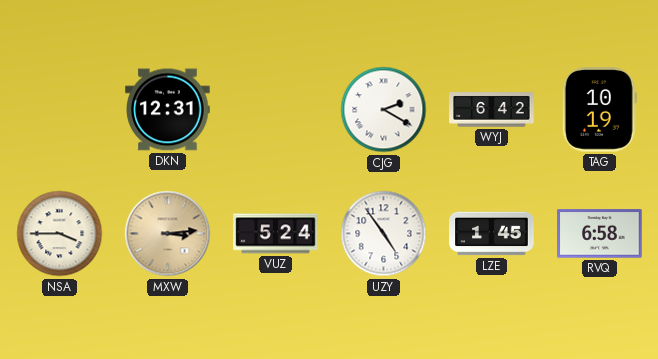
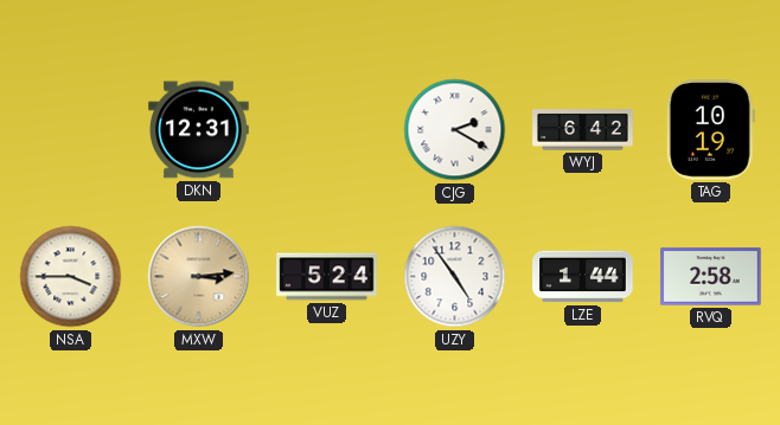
LZE: 1:45 -> 1:44
RVQ: 6:58 -> 2:58
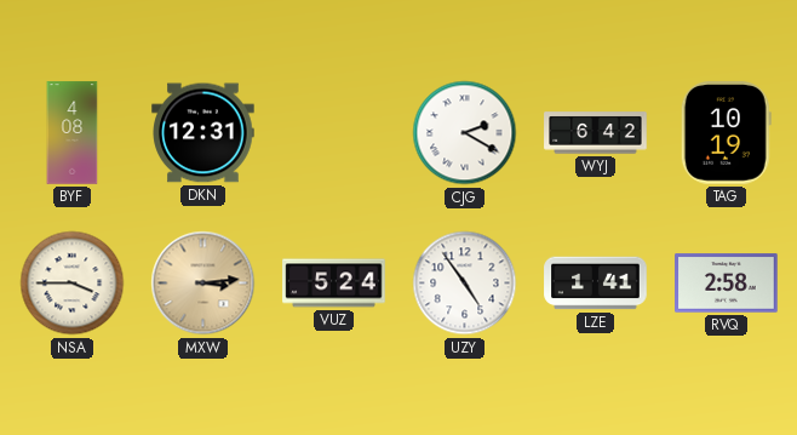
BYF: none -> 4:08
LZE: 1:44 -> 1:41
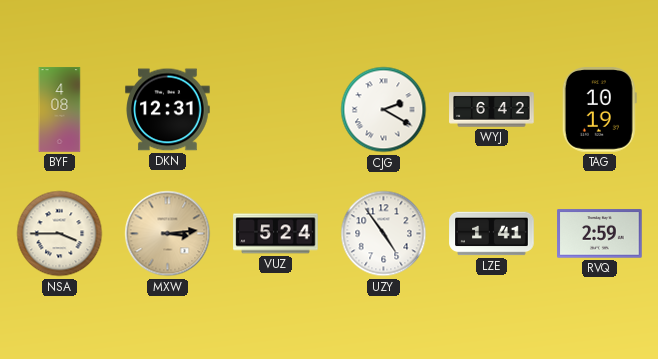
RVQ: 2:58 -> 2:59
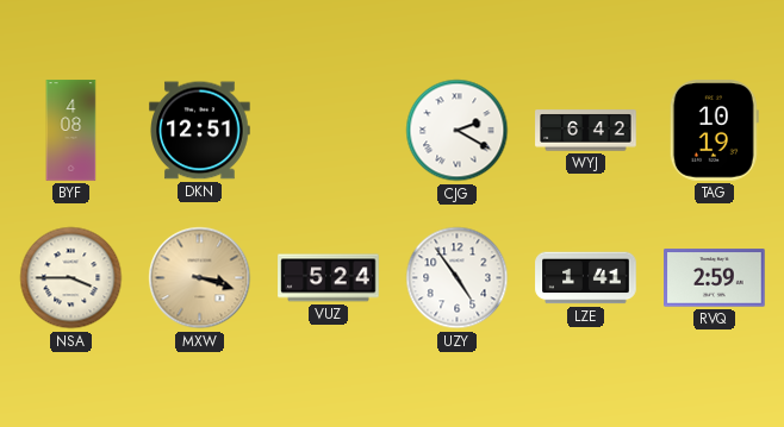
DKN: 12:31 -> 12:51
MXW: 3:14 -> 3:18
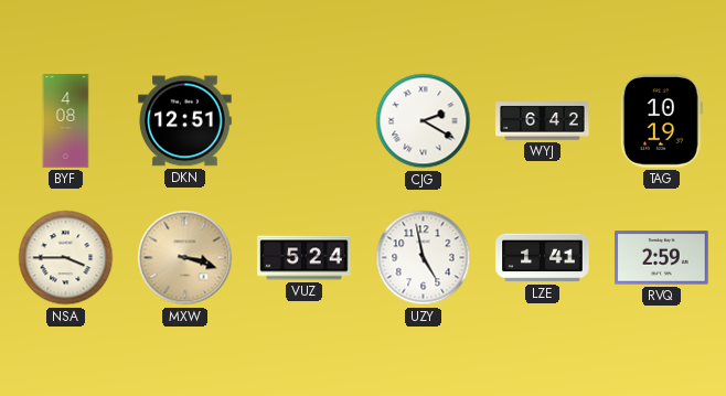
UZY: 4:54 -> 4:58
